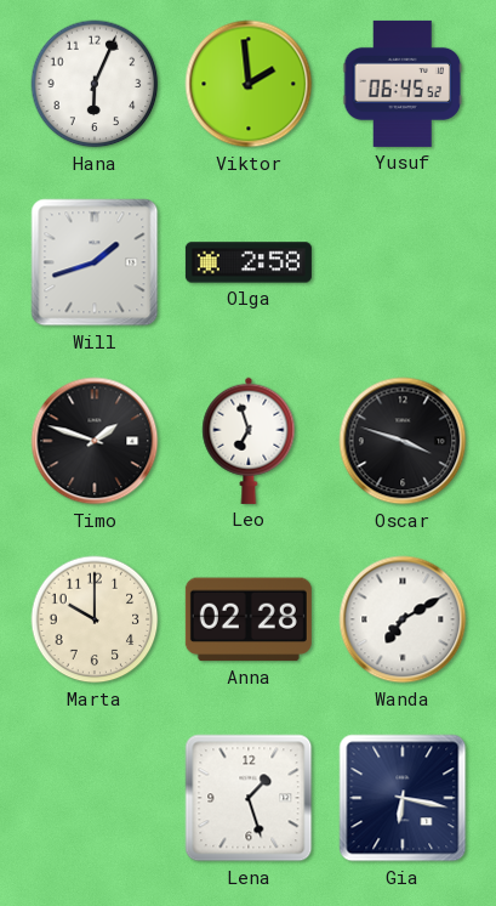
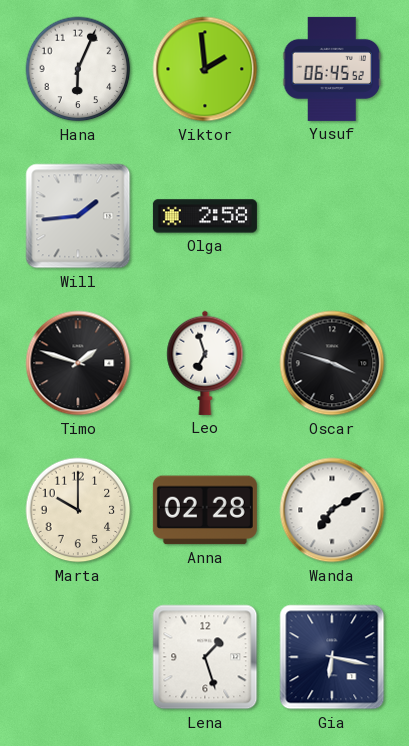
Will: 1:42 -> 1:44
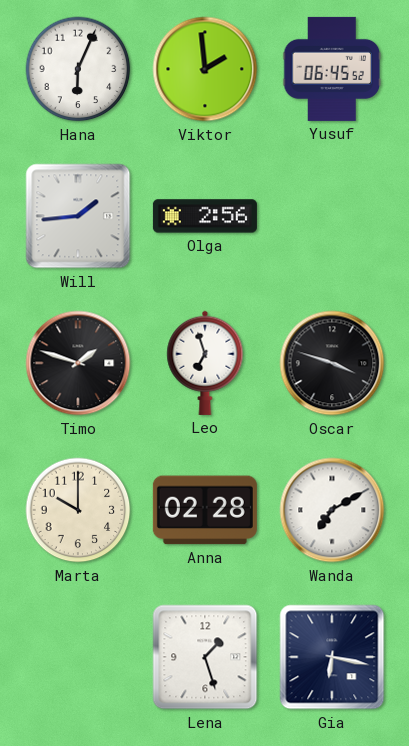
Olga: 2:58 -> 2:56
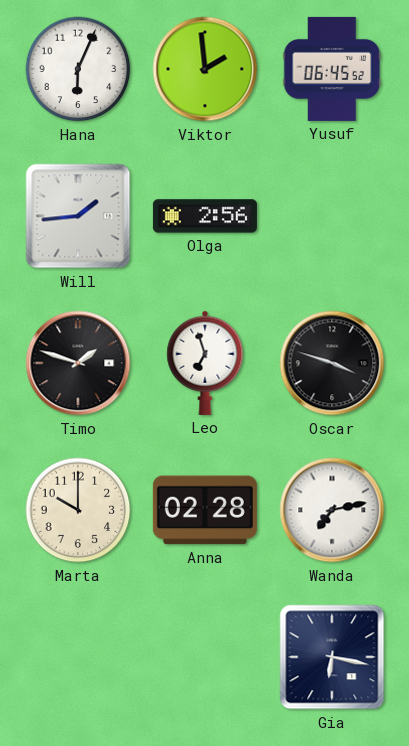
Wanda: 7:10 -> 7:13
Lena: 1:27 -> none
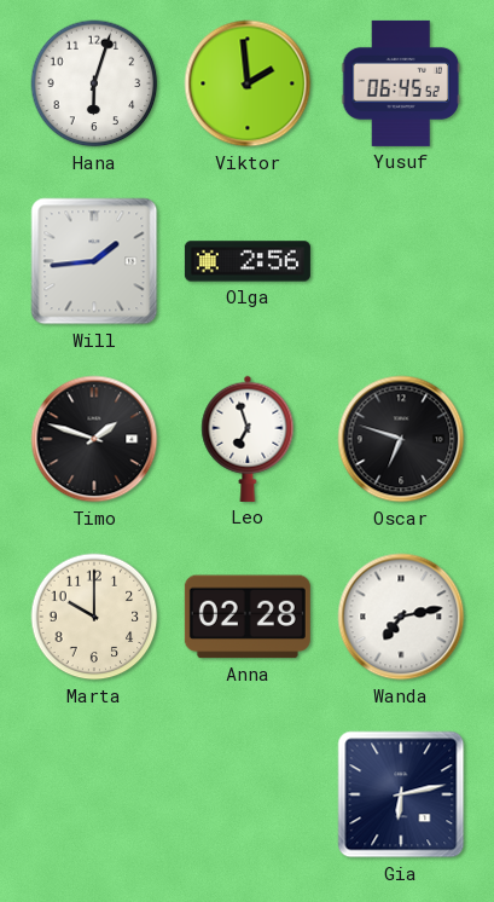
Hana: 6:04 -> 6:03
Oscar: 3:48 -> 6:48
Gia: 6:17 -> 6:13
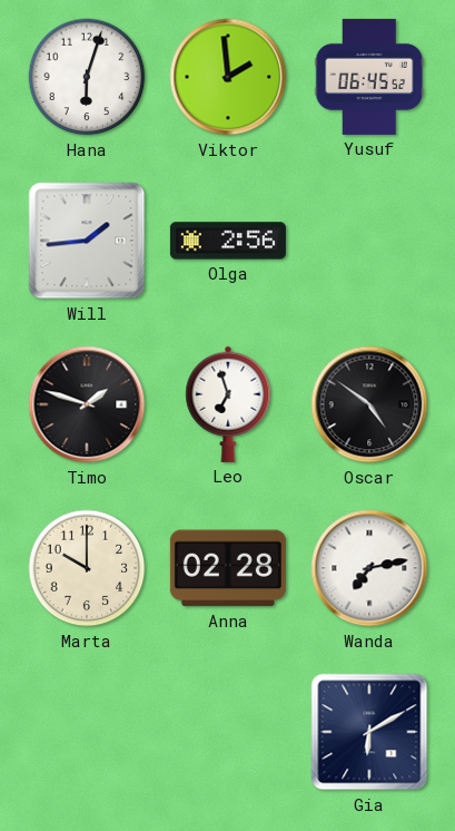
Oscar: 6:48 -> 4:51
Gia: 6:13 -> 6:10
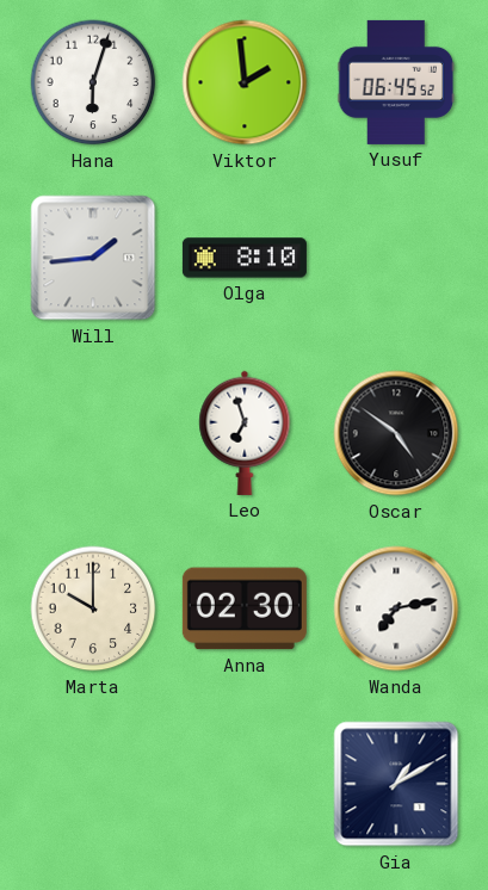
Olga: 2:56 -> 8:10
Timo: 1:48 -> none
Anna: 02:28 -> 02:30
Gia: 6:10 -> 1:10
